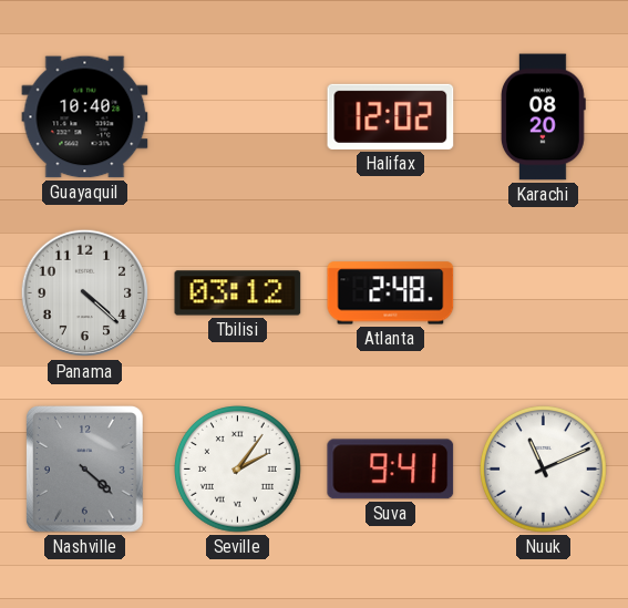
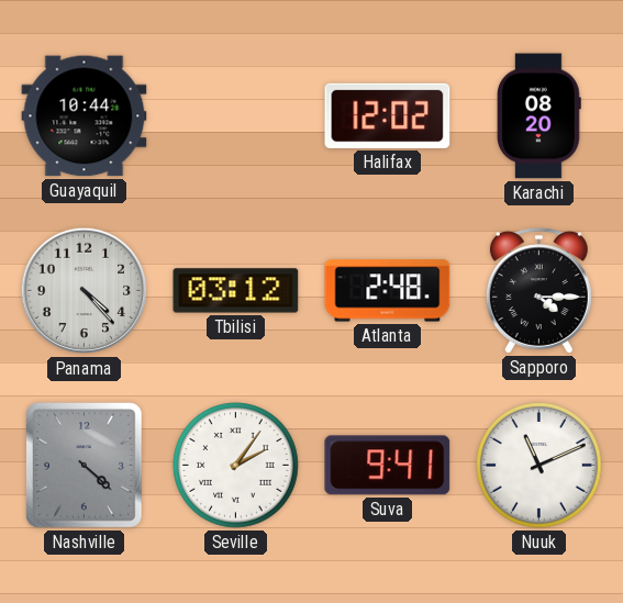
Guayaquil: 10:40 -> 10:44
Panama: 4:22 -> 4:23
Sapporo: none -> 4:15
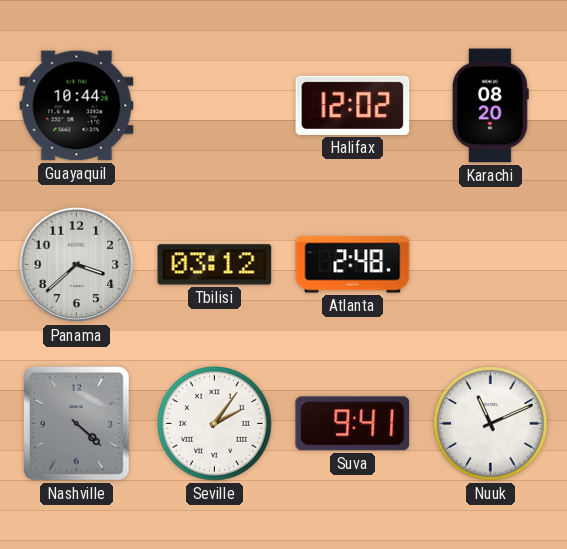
Panama: 4:23 -> 3:38
Sapporo: 4:15 -> none
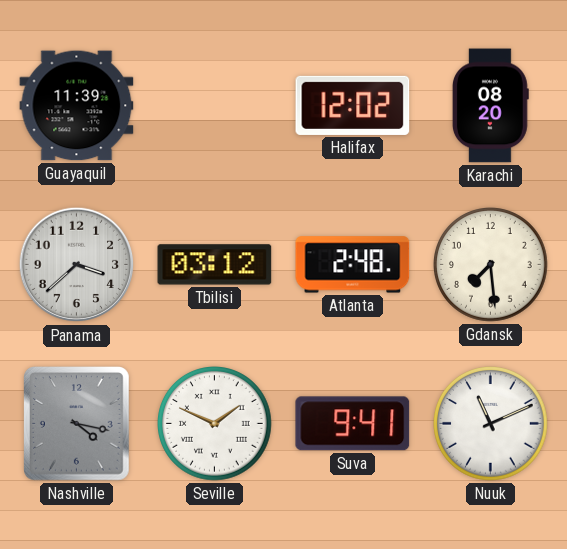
Guayaquil: 10:44 -> 11:39
Gdansk: none -> 7:29
Nashville: 4:22 -> 4:17
Seville: 2:06 -> 1:49
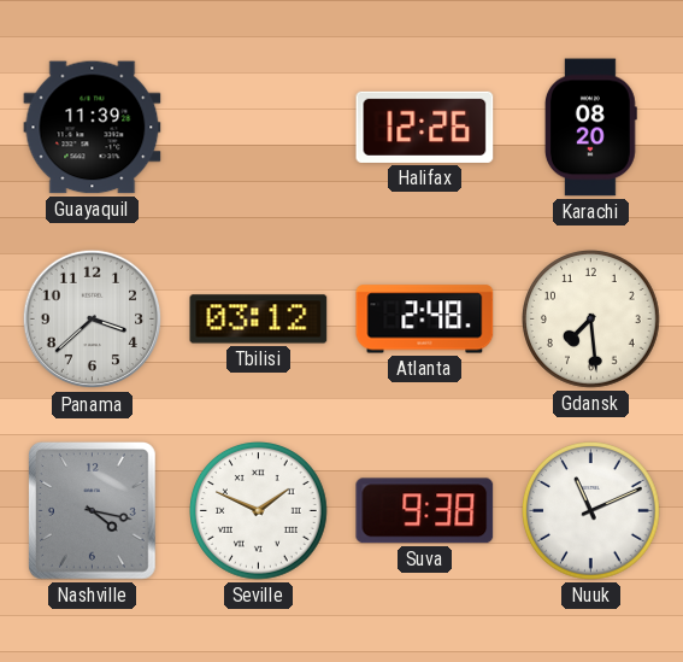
Halifax: 12:02 -> 12:26
Suva: 9:41 -> 9:38
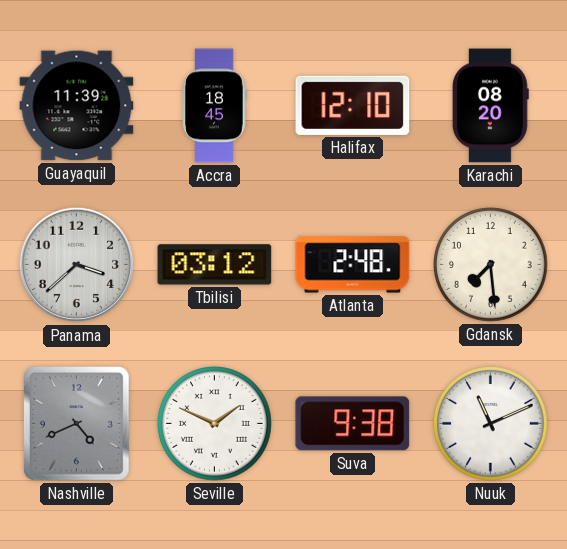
Accra: none -> 18:45
Halifax: 12:26 -> 12:10
Nashville: 4:17 -> 4:41
